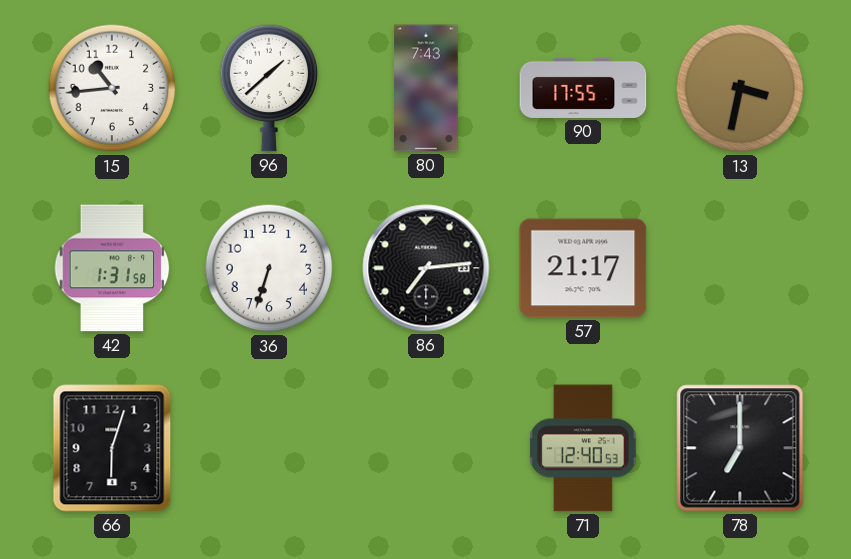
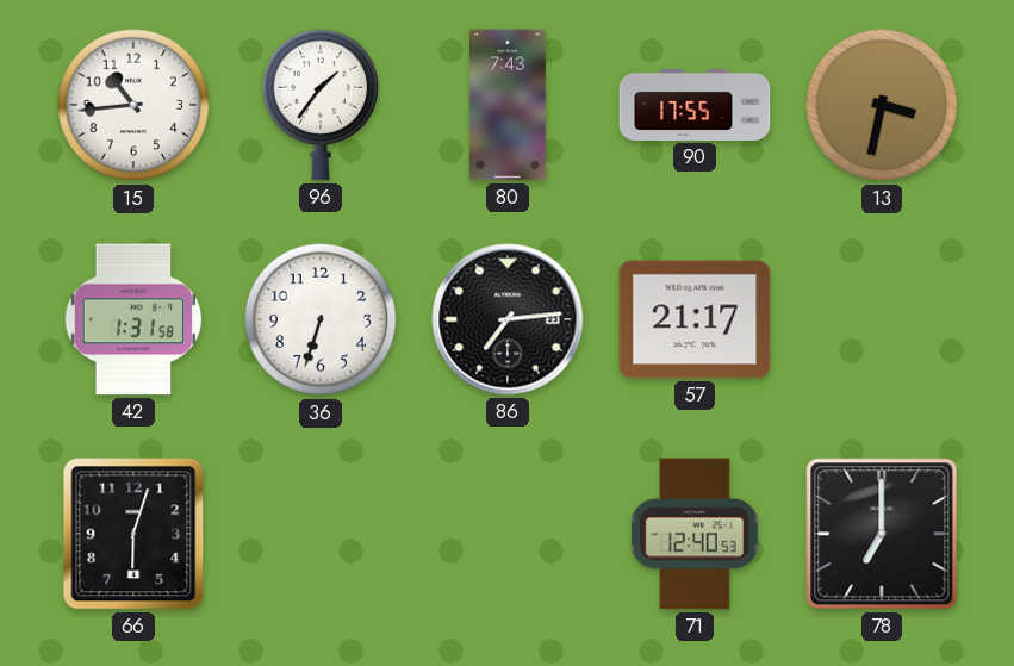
96: 1:38 -> 1:36
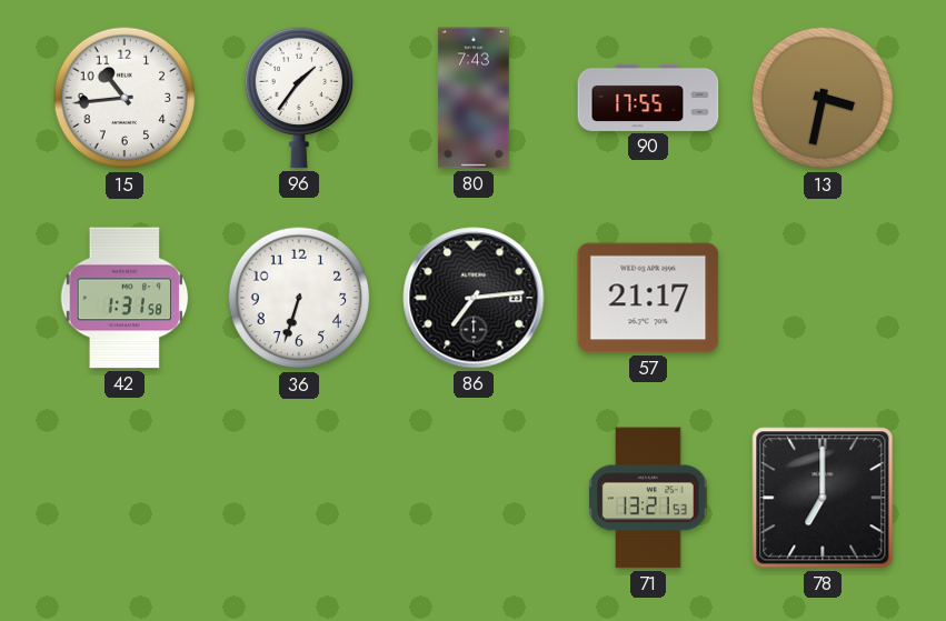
66: 6:03 -> none
71: 12:40 -> 13:21
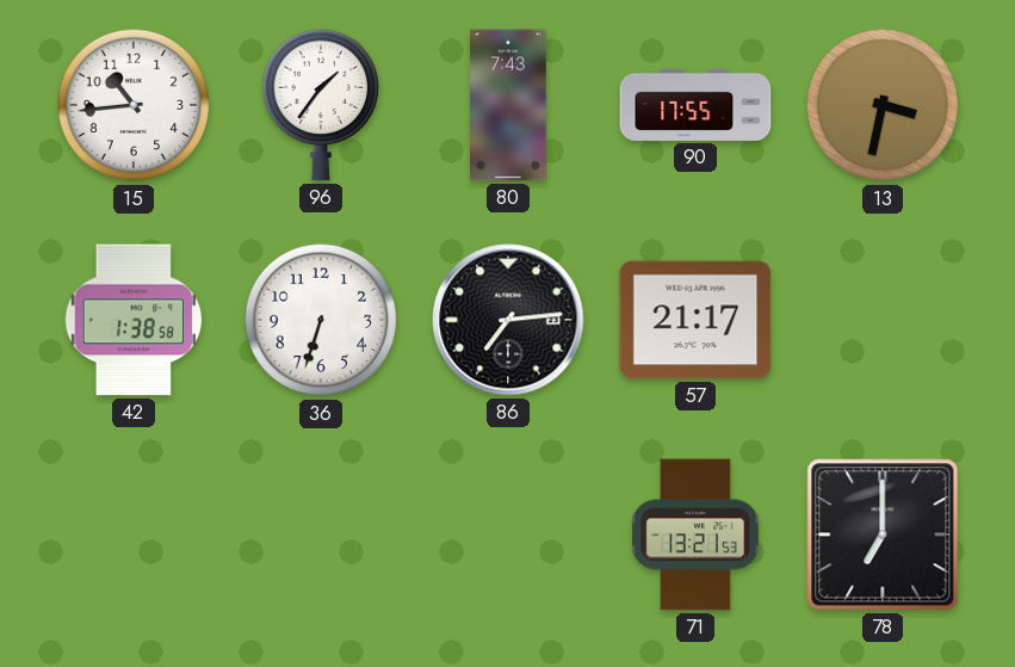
42: 1:31 -> 1:38
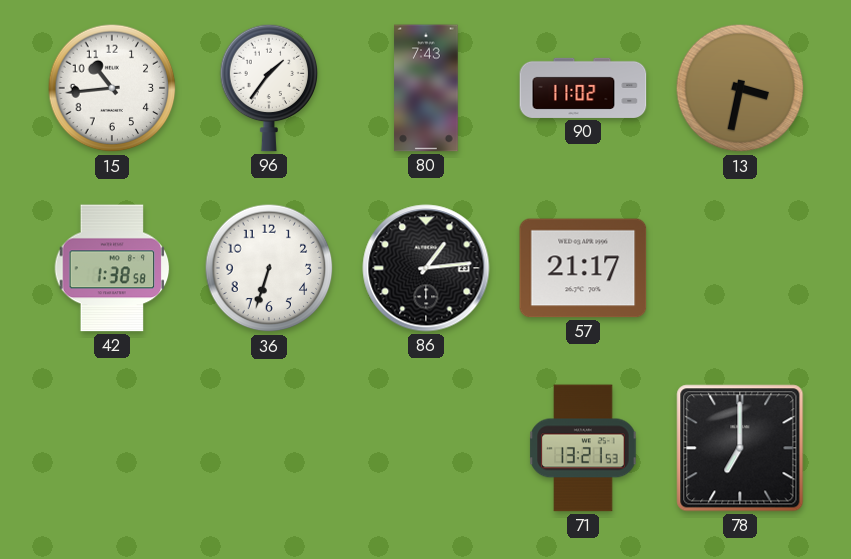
90: 17:55 -> 11:02
86: 7:14 -> 1:14
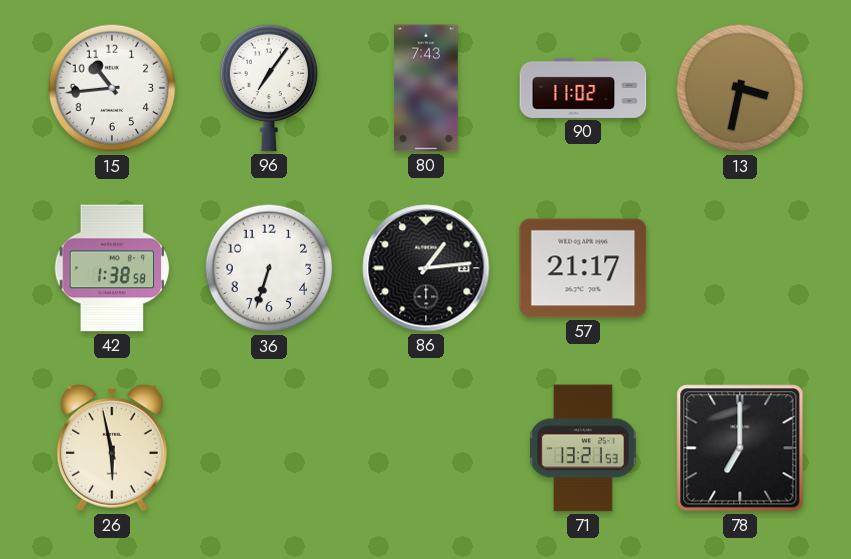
96: 1:36 -> 7:06
26: none -> 5:58
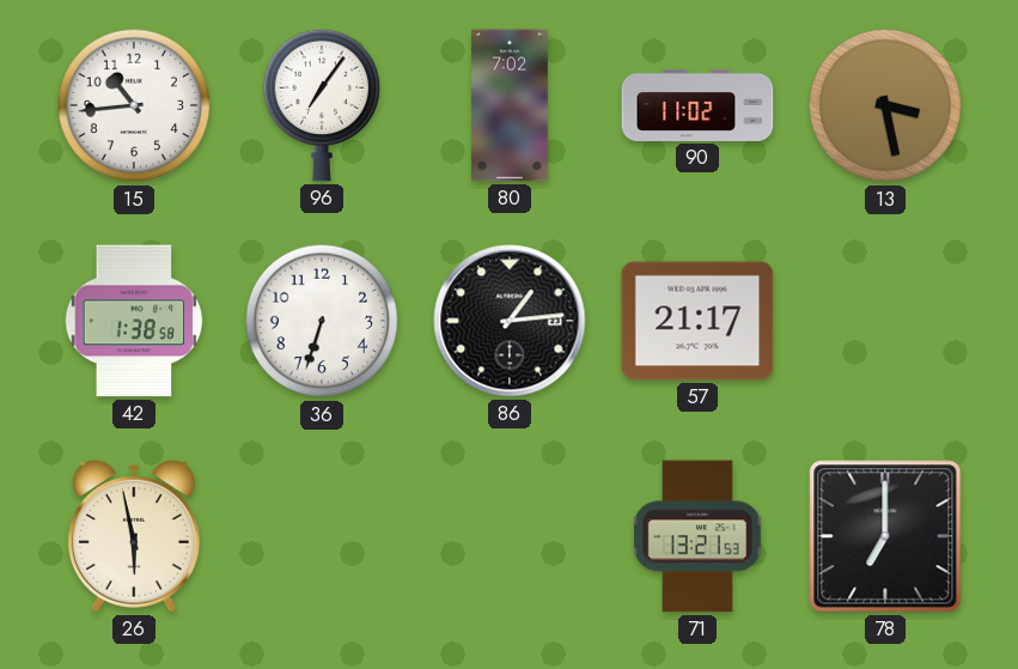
80: 7:43 -> 7:02
13: 3:32 -> 3:28
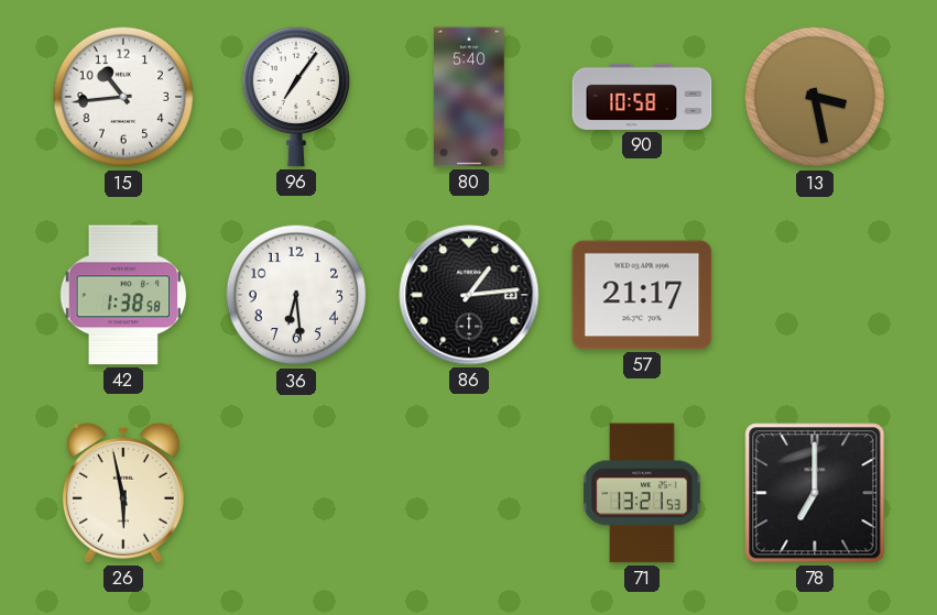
80: 7:02 -> 5:40
90: 11:02 -> 10:58
36: 6:33 -> 6:29
